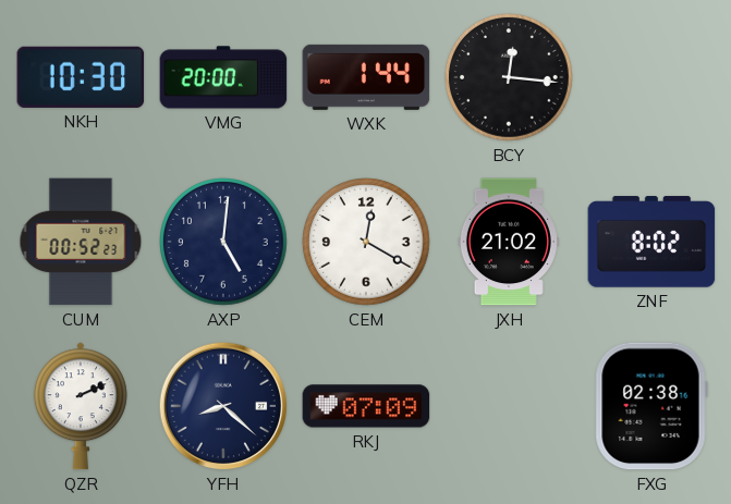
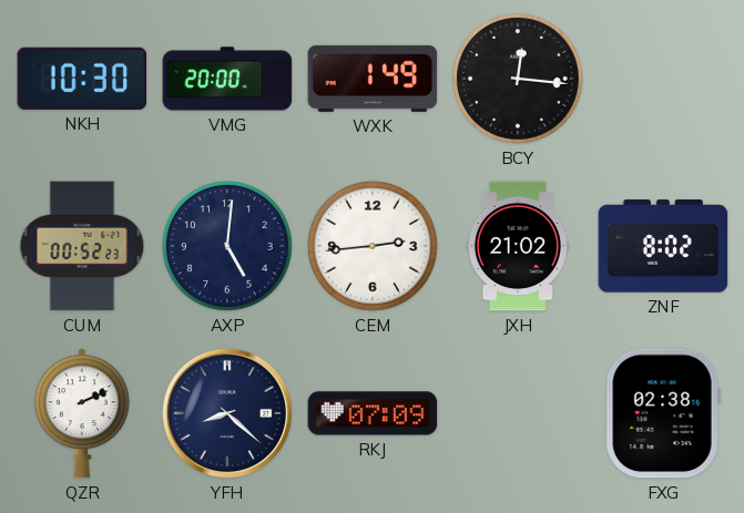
WXK: 1:44 -> 1:49
CEM: 12:20 -> 2:44
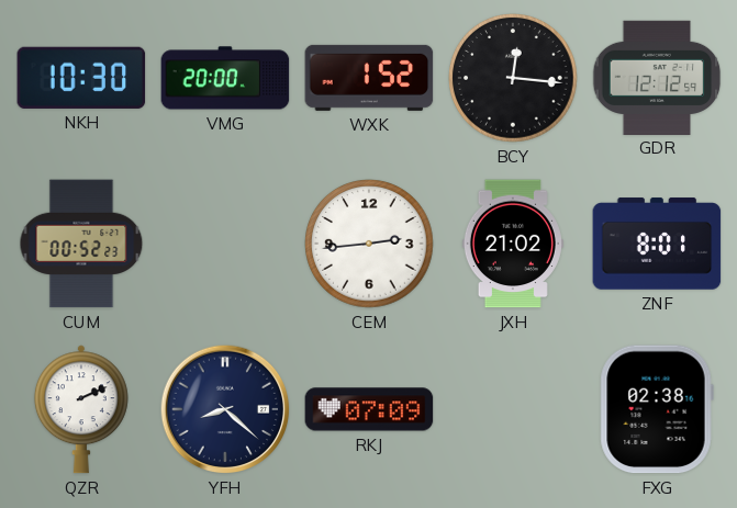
WXK: 1:49 -> 1:52
GDR: none -> 12:12
AXP: 5:01 -> none
ZNF: 8:02 -> 8:01
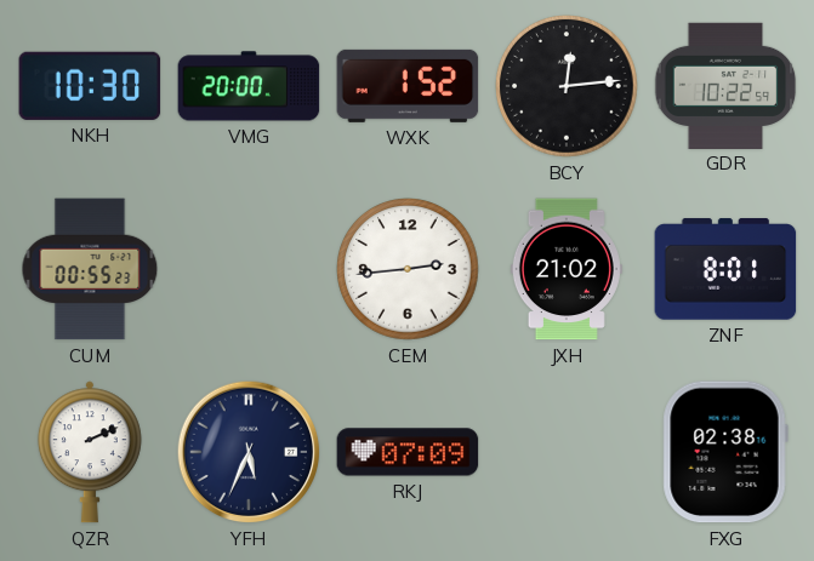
BCY: 12:16 -> 12:14
GDR: 12:12 -> 10:22
CUM: 00:52 -> 00:55
YFH: 8:22 -> 5:34
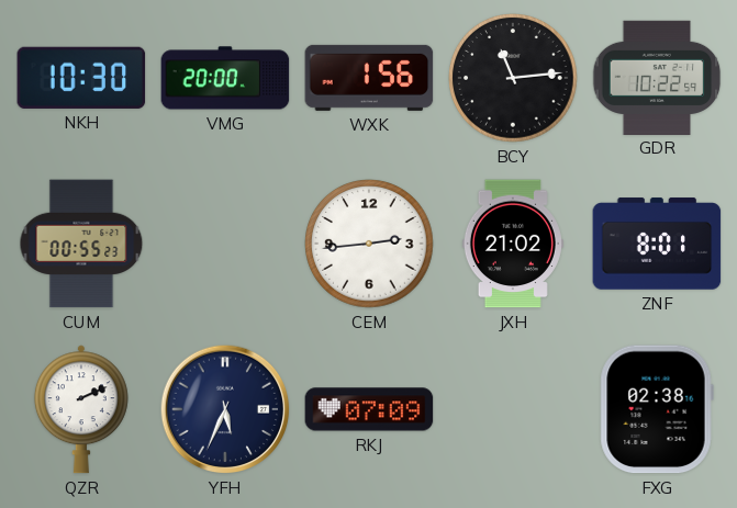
WXK: 1:52 -> 1:56
BCY: 12:14 -> 11:14
